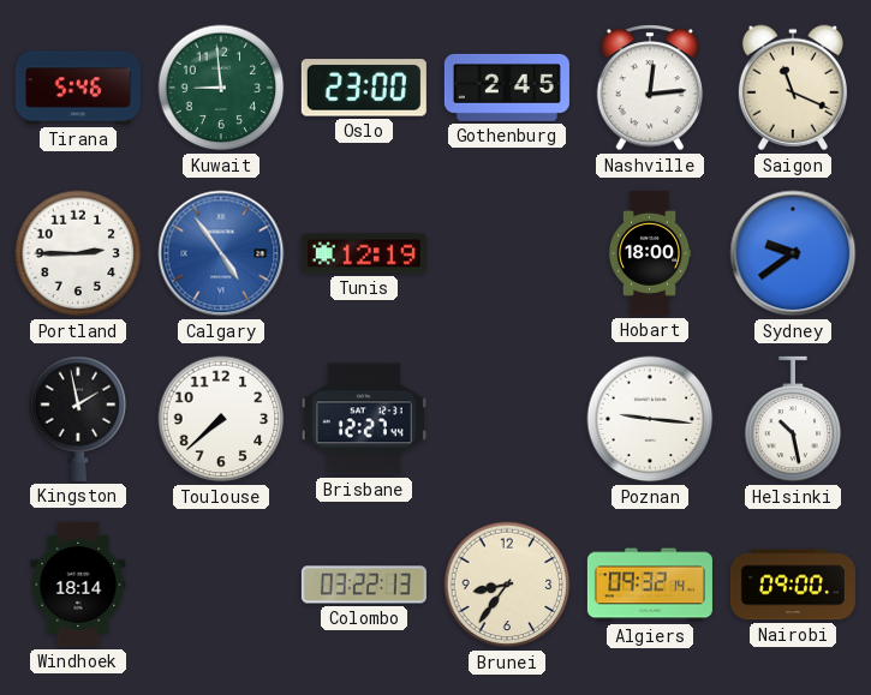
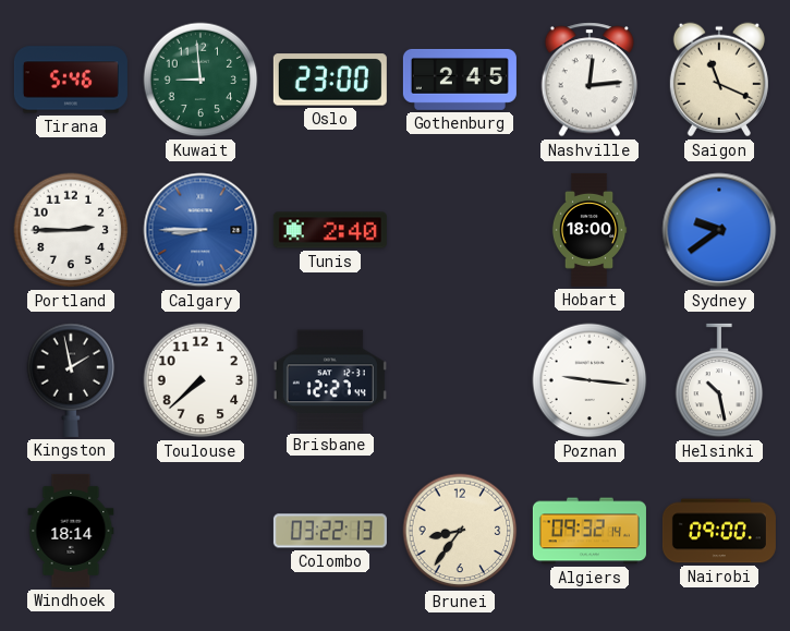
Calgary: 4:54 -> 8:45
Tunis: 12:19 -> 2:40
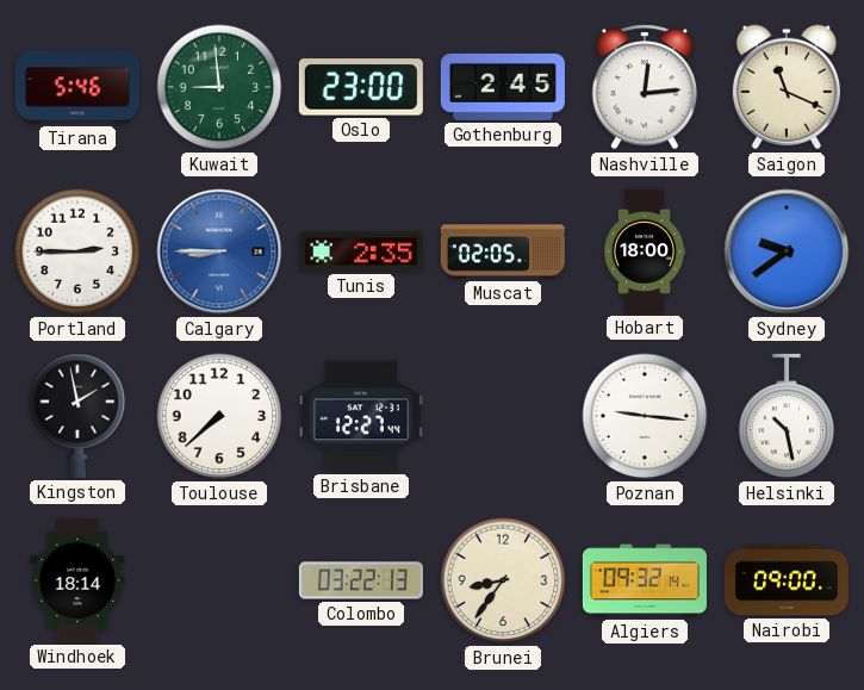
Tunis: 2:40 -> 2:35
Muscat: none -> 02:05
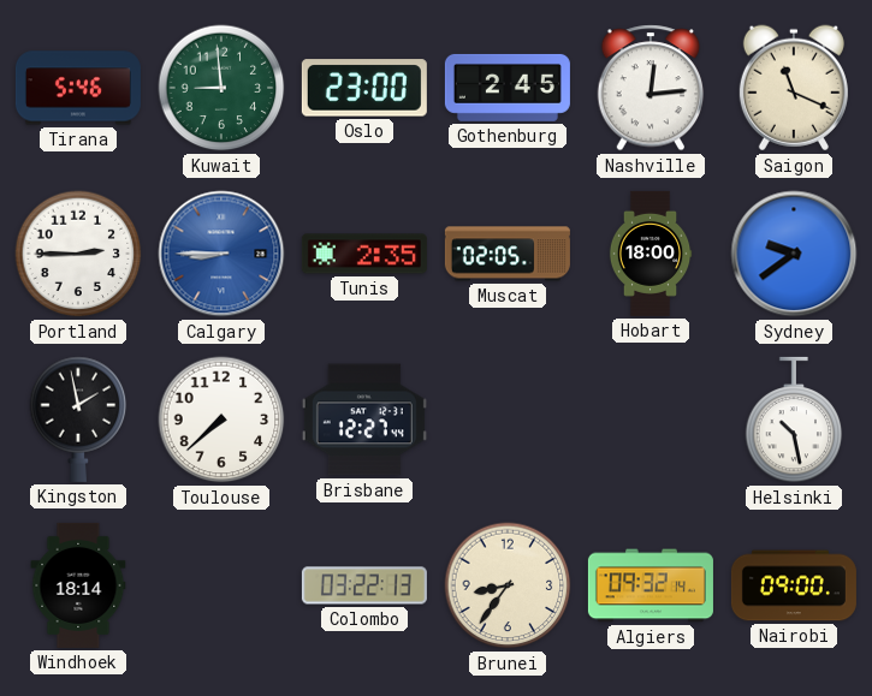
Poznan: 9:16 -> none
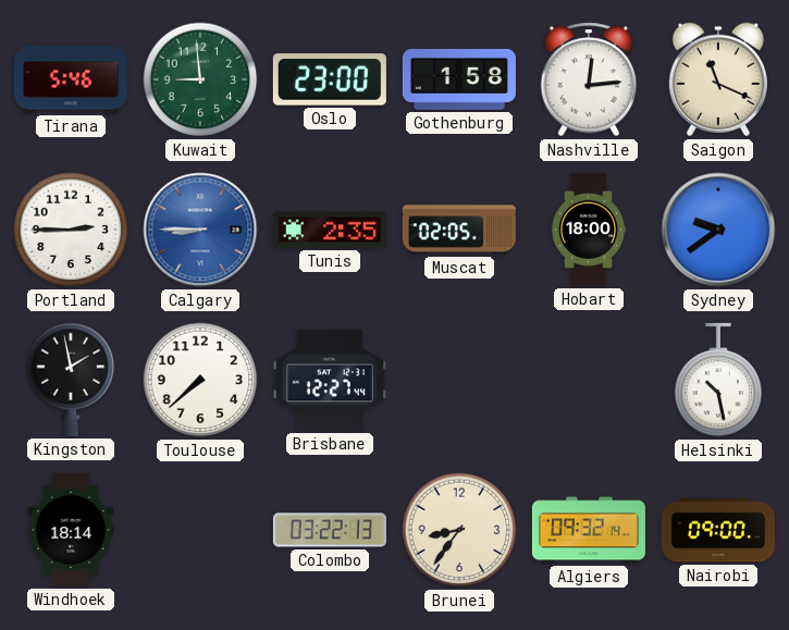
Gothenburg: 2:45 -> 1:58
